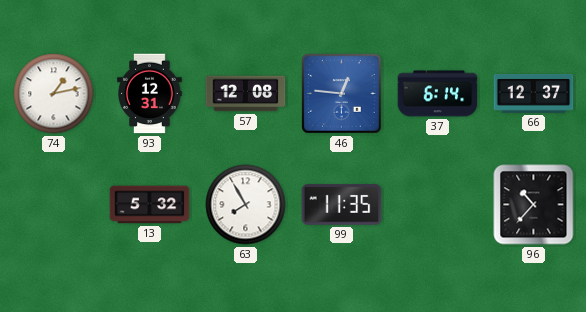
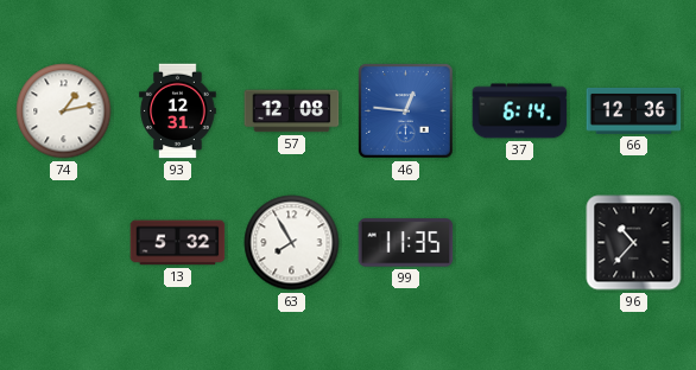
66: 12:37 -> 12:36
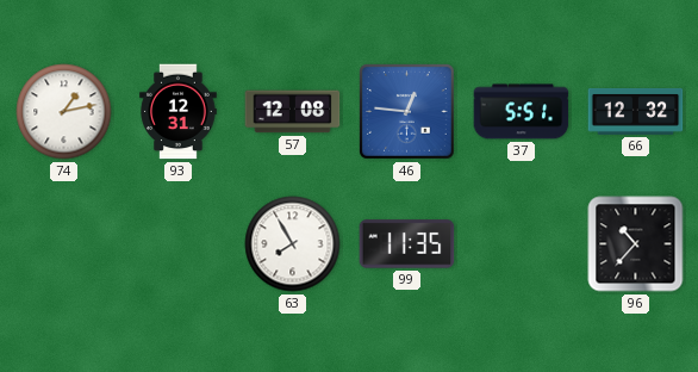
37: 6:14 -> 5:51
66: 12:36 -> 12:32
13: 5:32 -> none
